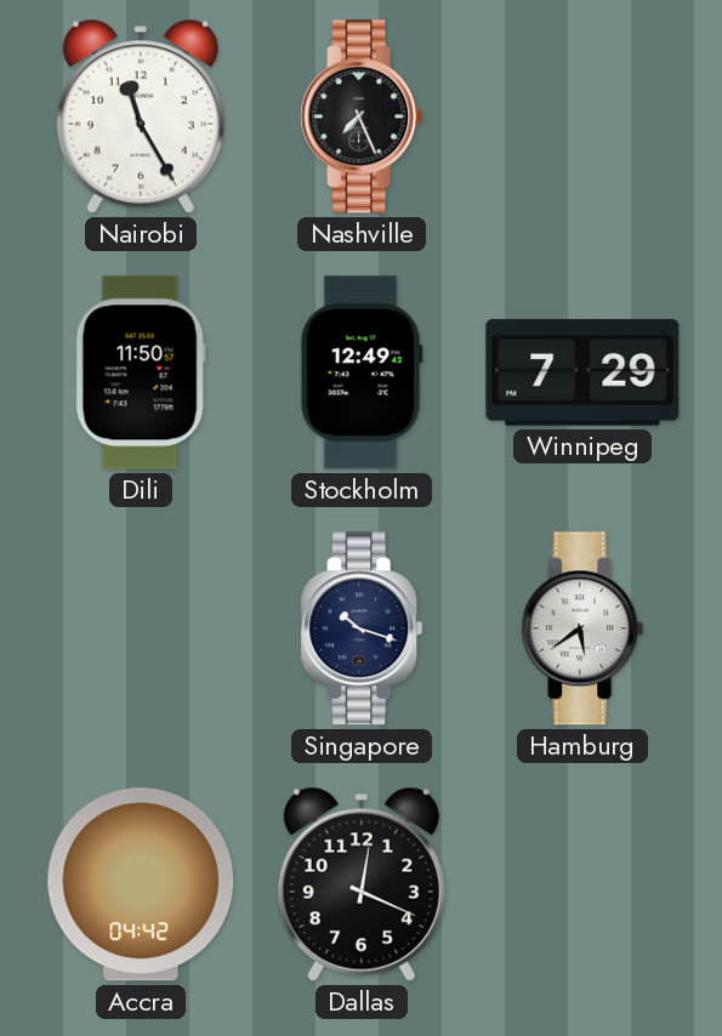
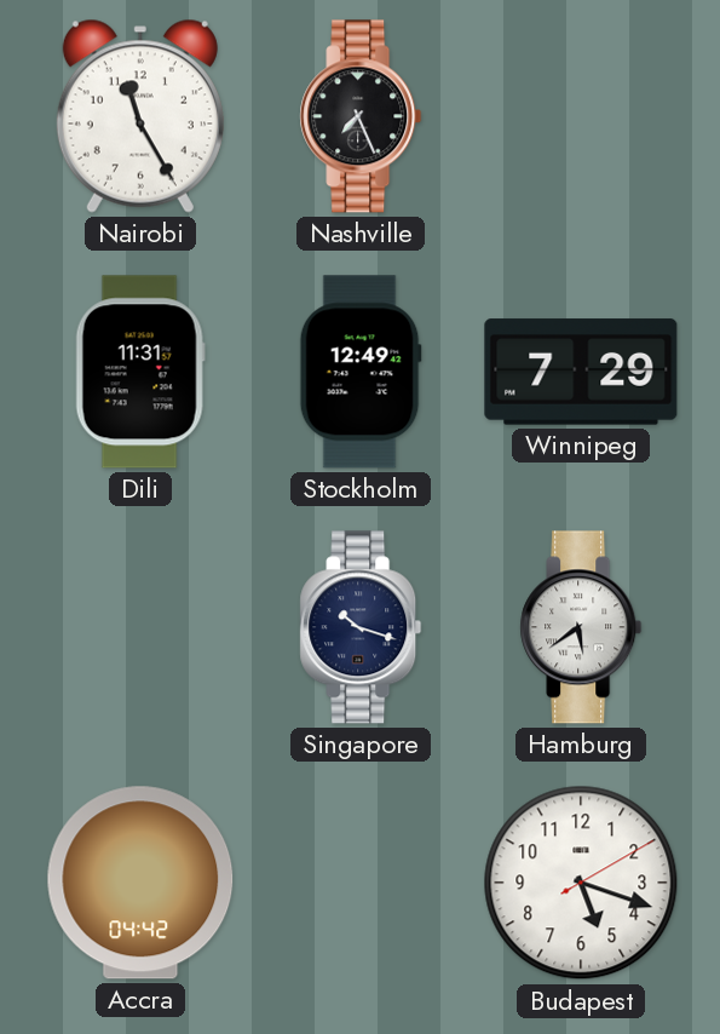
Dili: 11:50 -> 11:31
Dallas: 12:19 -> none
Budapest: none -> 5:18
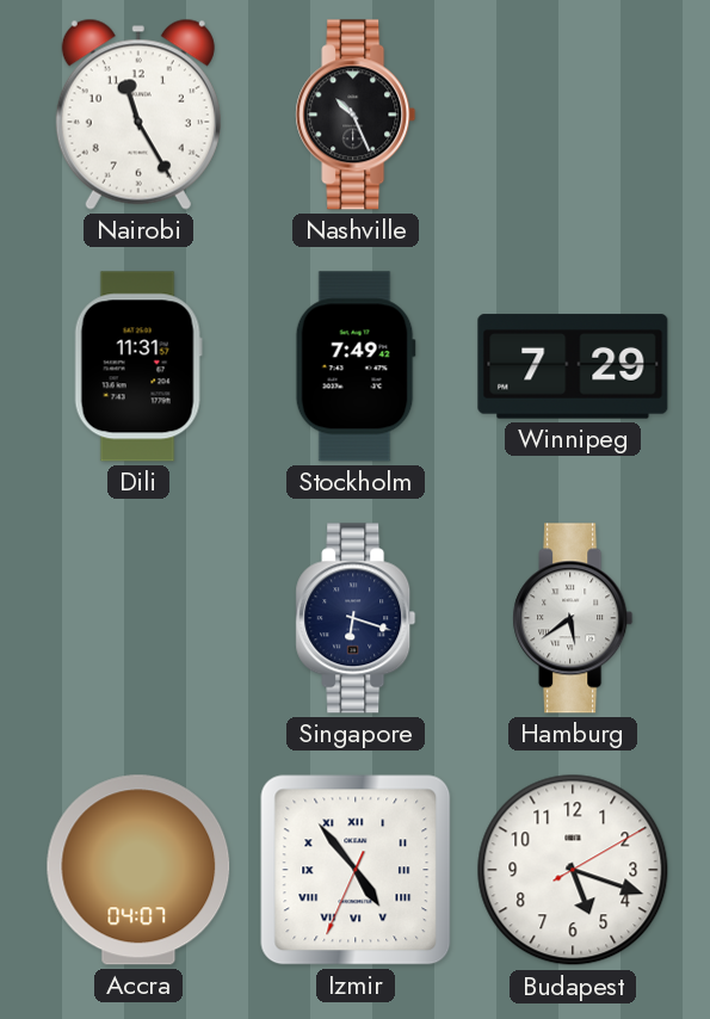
Nashville: 7:26 -> 10:26
Stockholm: 12:49 -> 7:49
Singapore: 10:18 -> 6:18
Accra: 04:42 -> 04:07
Izmir: none -> 4:53
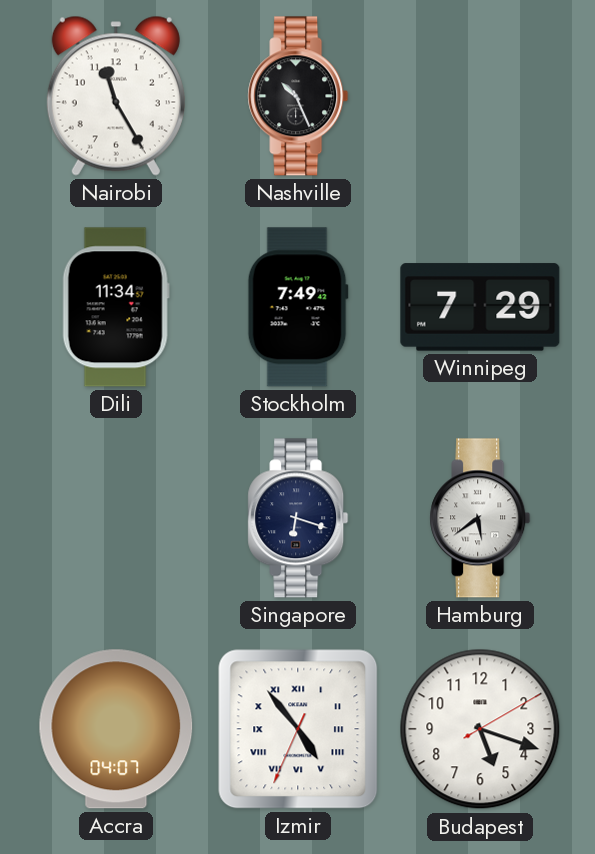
Dili: 11:31 -> 11:34
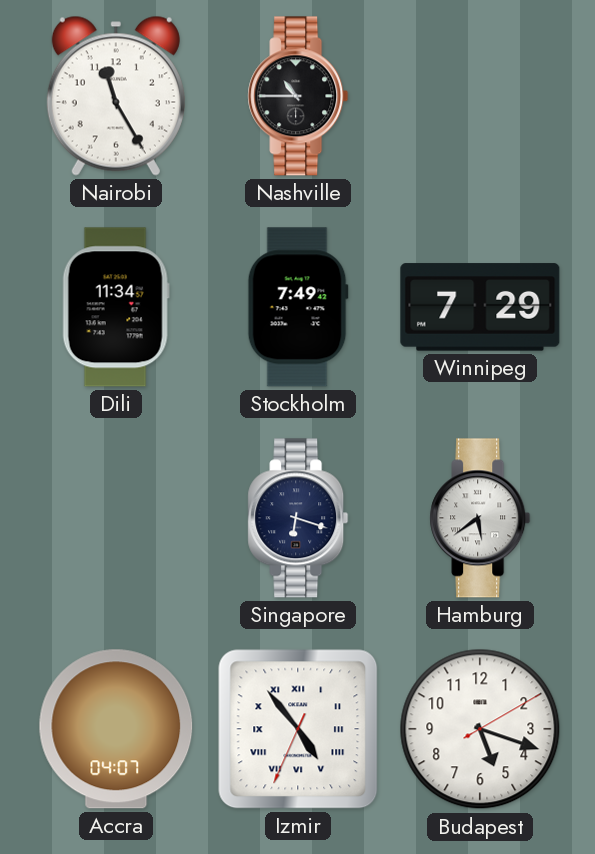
Nashville: 10:26 -> 10:45
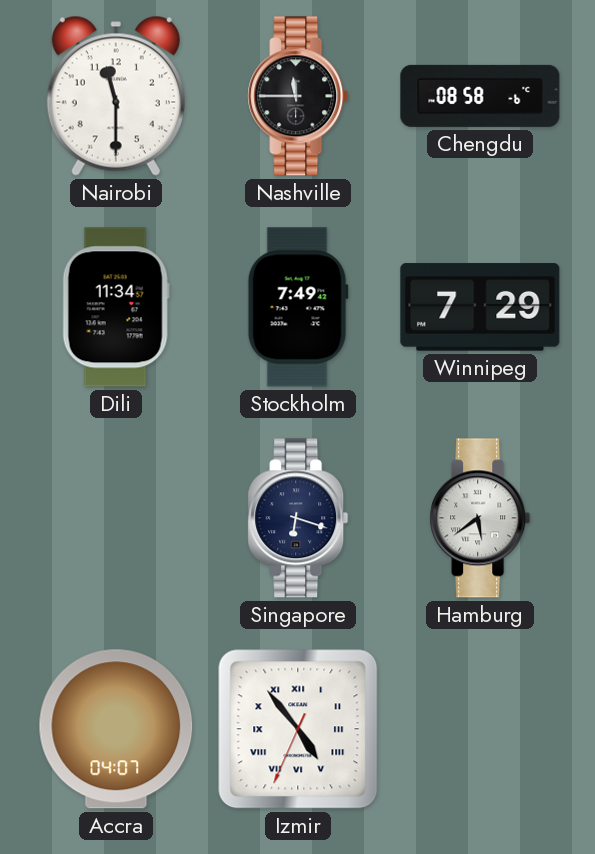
Nairobi: 11:25 -> 11:30
Nashville: 10:45 -> 11:45
Chengdu: none -> 08:58
Budapest: 5:18 -> none
